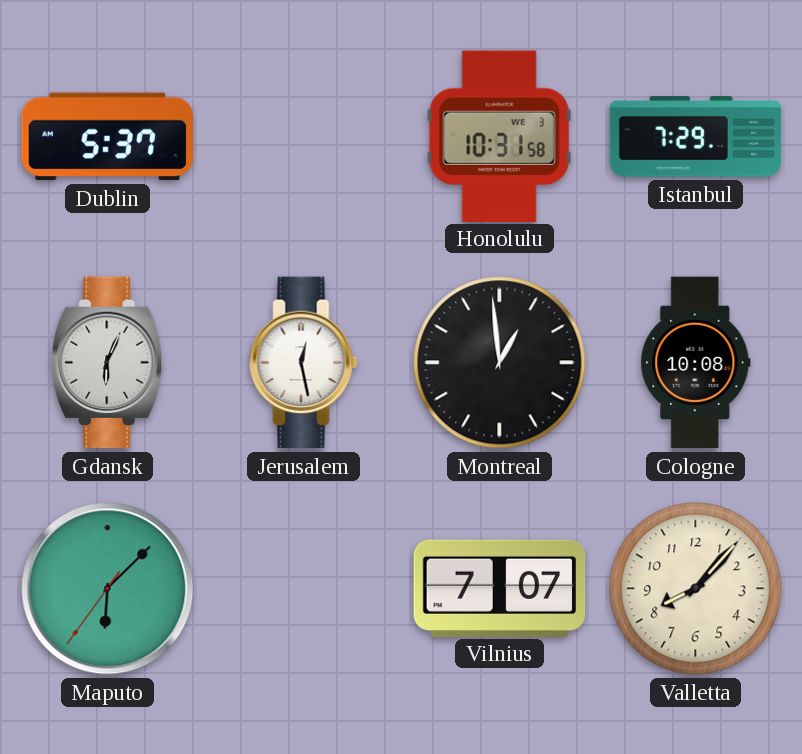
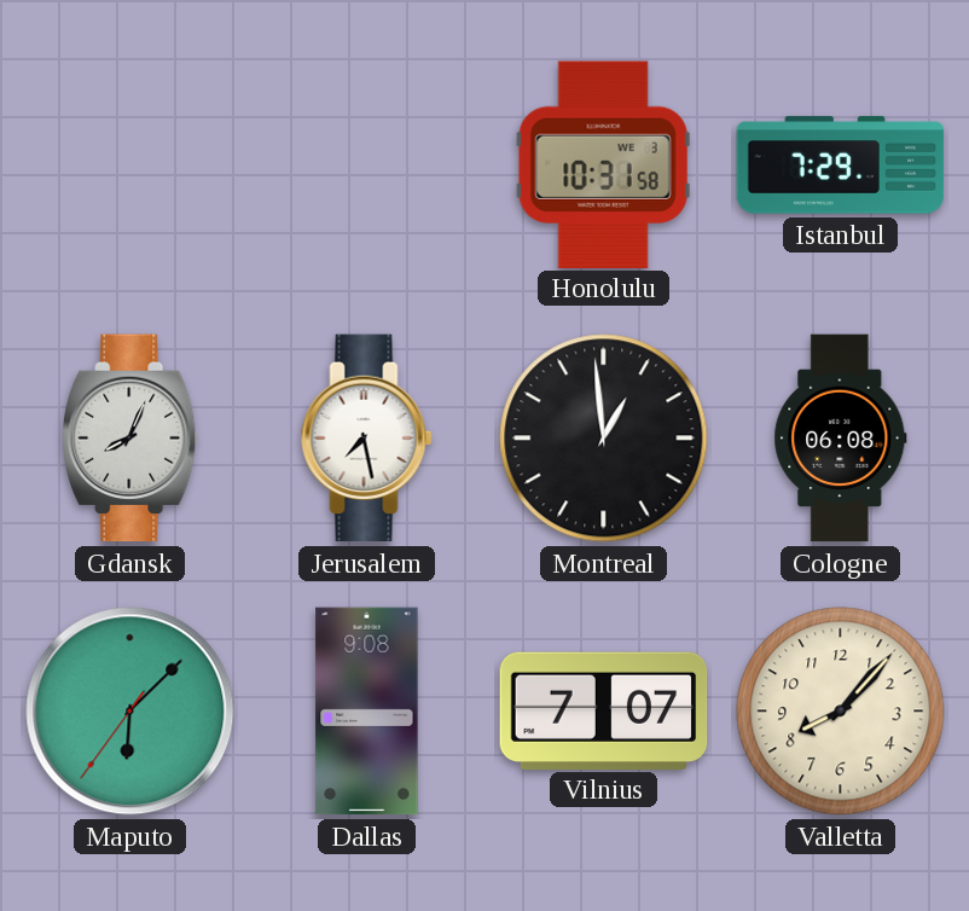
Dublin: 5:37 -> none
Gdansk: 6:04 -> 8:04
Jerusalem: 12:28 -> 7:28
Cologne: 10:08 -> 06:08
Dallas: none -> 9:08
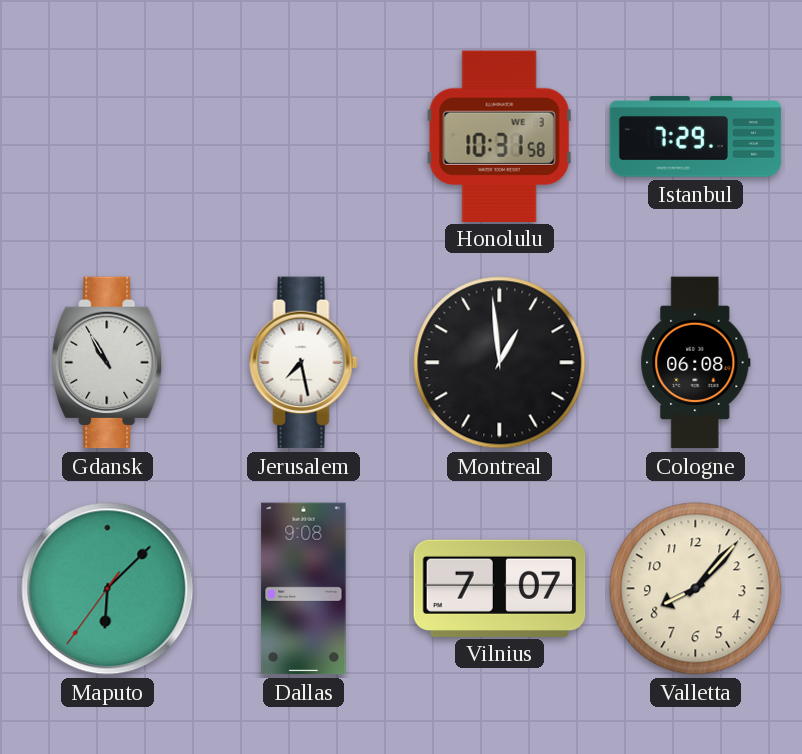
Gdansk: 8:04 -> 10:55
